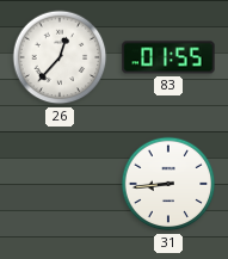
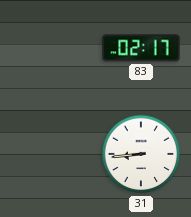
26: 12:37 -> none
83: 01:55 -> 02:17
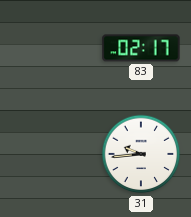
31: 8:44 -> 9:44
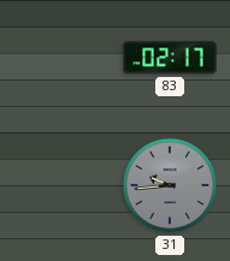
31 dial: white -> grey
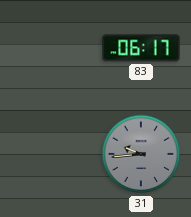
83: 02:17 -> 06:17
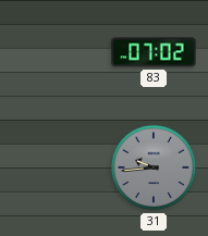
83: 06:17 -> 07:02
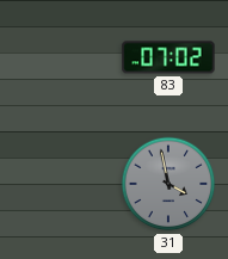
31: 9:44 -> 3:58
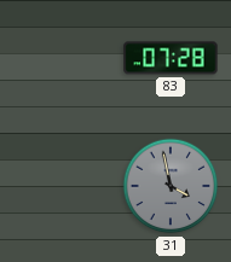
83: 07:02 -> 07:28
